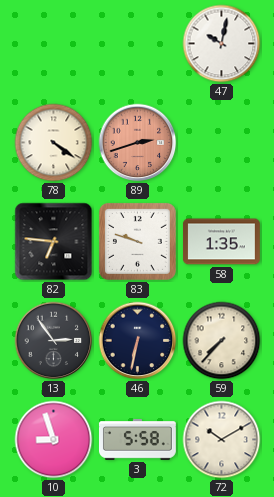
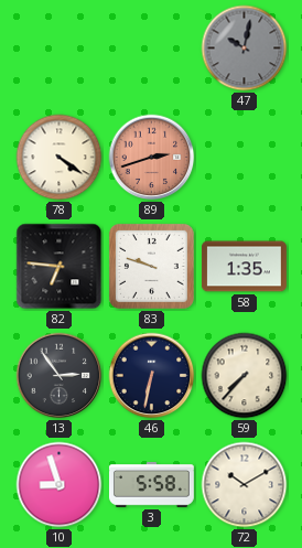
47 dial: white -> grey
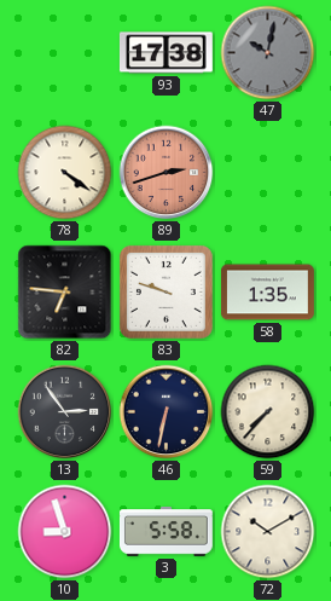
93: none -> 17:38
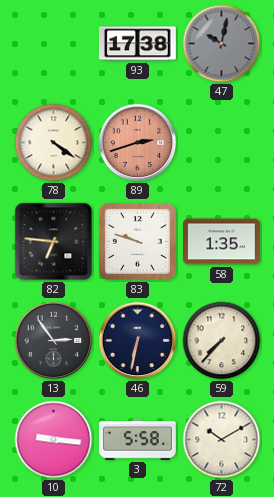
10: 8:57 -> 9:16
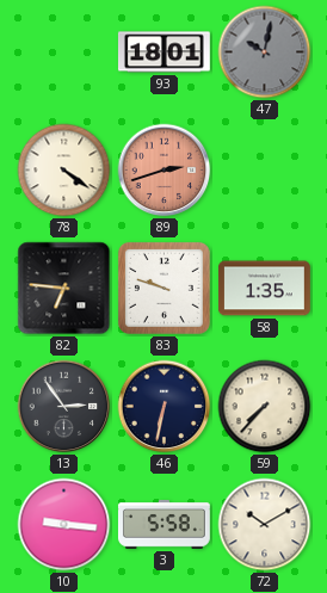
93: 17:38 -> 18:01
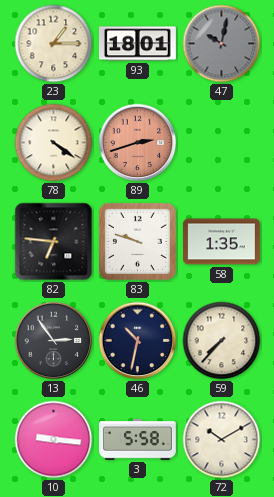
23: none -> 1:15
46: 6:32 -> 10:32
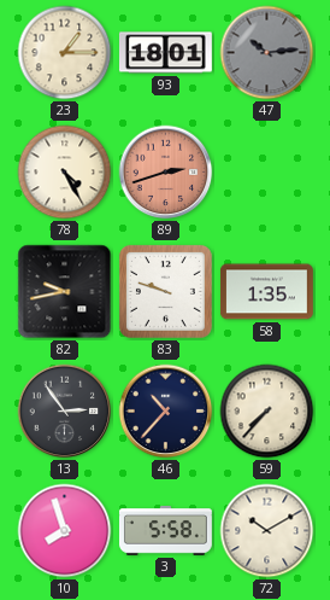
47: 10:02 -> 10:14
78: 4:21 -> 4:25
82: 6:46 -> 9:43
46: 10:32 -> 10:37
10: 9:16 -> 7:57
